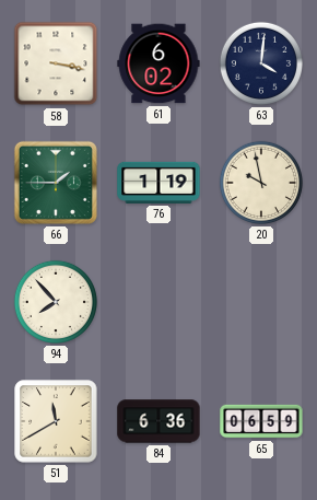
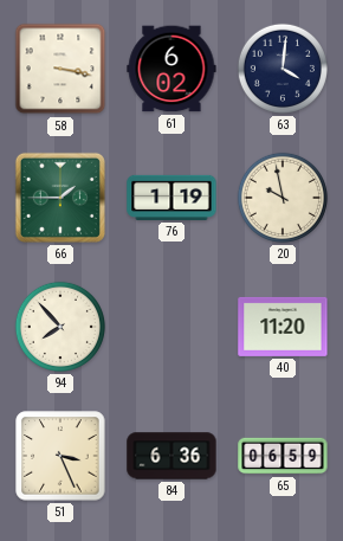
40: none -> 11:20
51: 11:40 -> 3:26
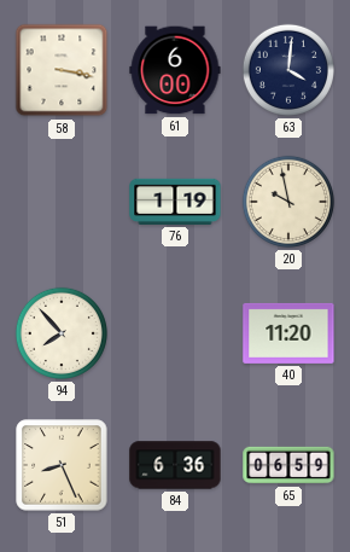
61: 6:02 -> 6:00
66: 1:45 -> none
51: 3:26 -> 8:26
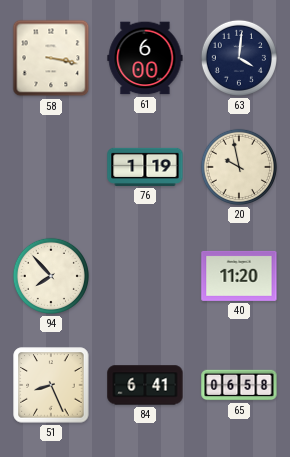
84: 6:36 -> 6:41
65: 06:59 -> 06:58
